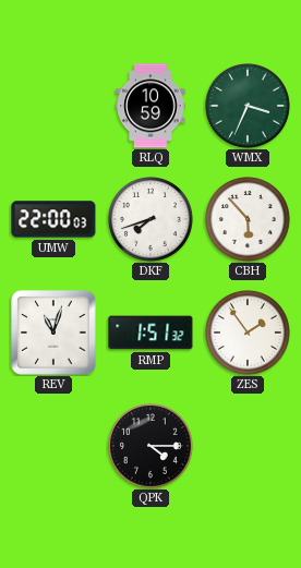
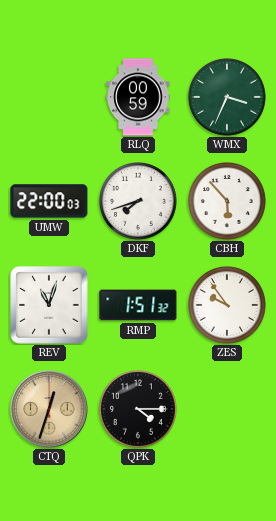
RLQ: 10:59 -> 00:59
ZES: 1:54 -> 9:54
CTQ: none -> 12:33
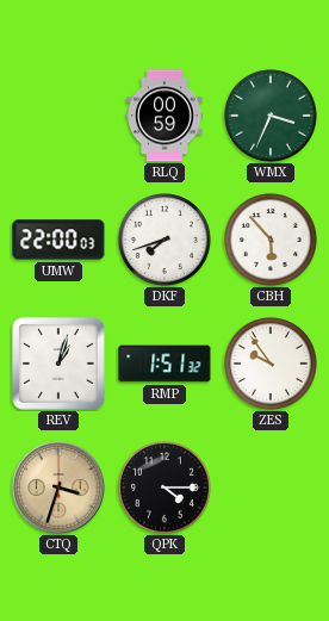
REV: 11:03 -> 1:03
CTQ: 12:33 -> 3:33
